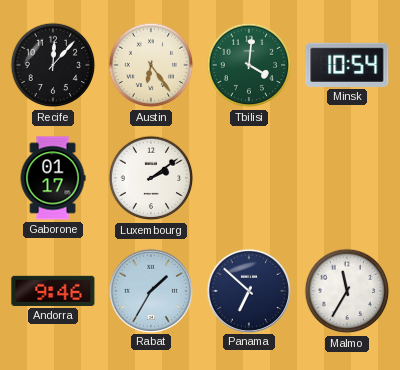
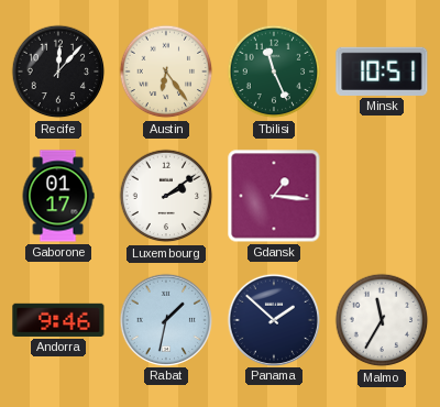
Tbilisi: 4:01 -> 11:26
Minsk: 10:54 -> 10:51
Gdansk: none -> 1:16
Rabat: 1:35 -> 1:32
Panama: 6:52 -> 1:52
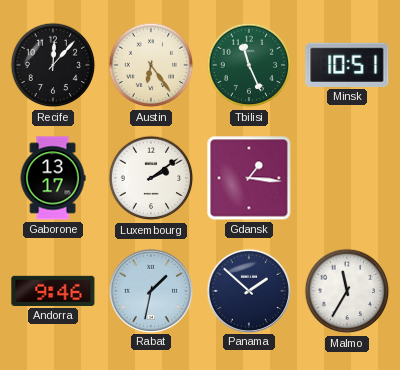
Gaborone: 01:17 -> 13:17
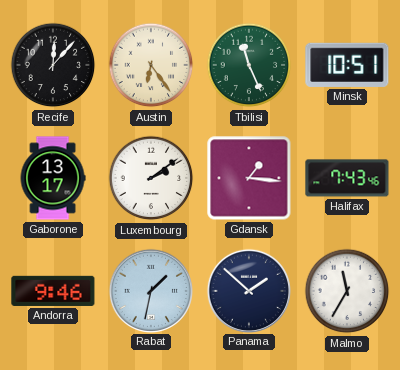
Halifax: none -> 7:43
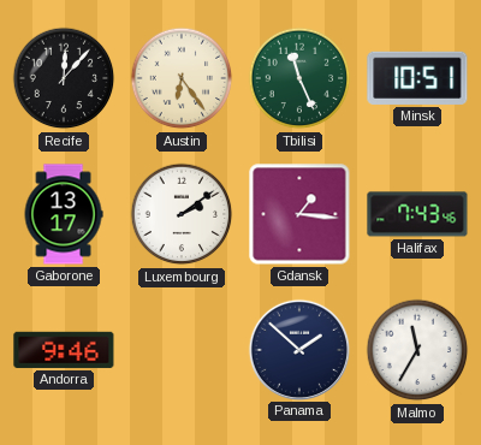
Rabat: 1:32 -> none
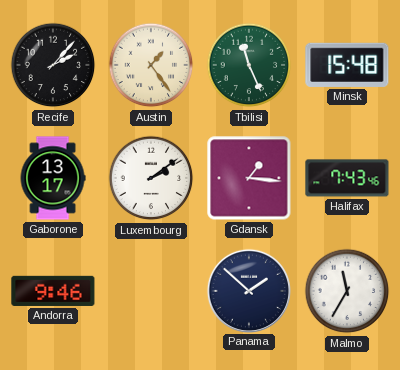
Recife: 12:07 -> 2:07
Austin: 6:24 -> 1:24
Minsk: 10:51 -> 15:48
